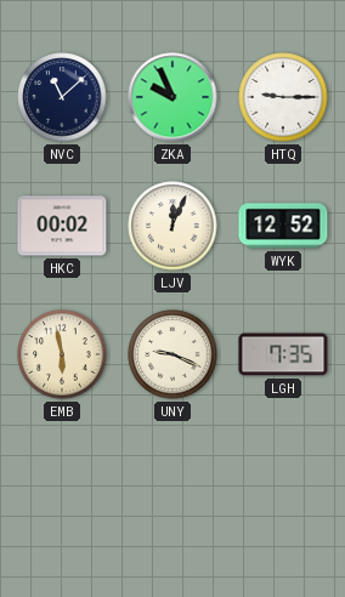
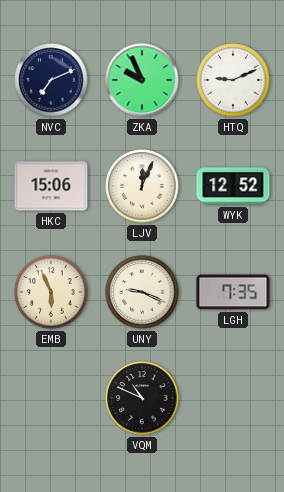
NVC: 11:08 -> 7:11
HTQ: 9:15 -> 9:11
HKC: 00:02 -> 15:06
EMB: 5:58 -> 5:56
VQM: none -> 10:49
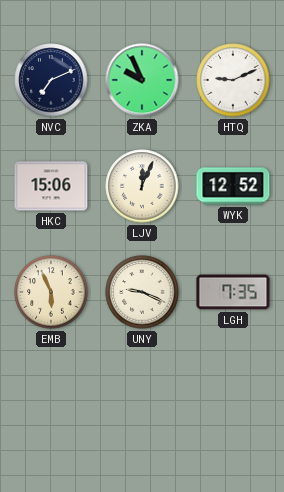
VQM: 10:49 -> none
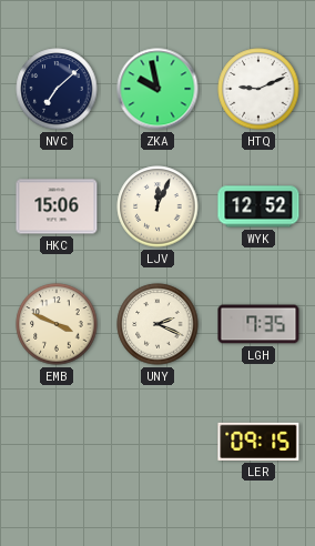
NVC: 7:11 -> 7:08
ZKA: 9:56 -> 9:58
EMB: 5:56 -> 3:49
UNY: 9:19 -> 2:19
LER: none -> 09:15
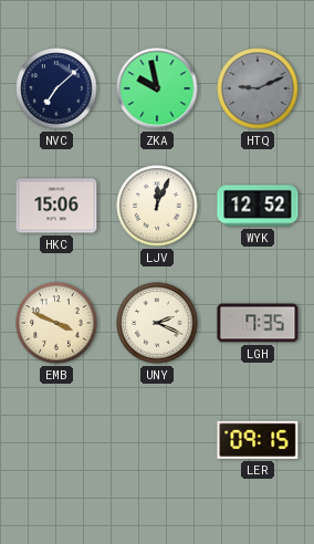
HTQ dial: white -> grey
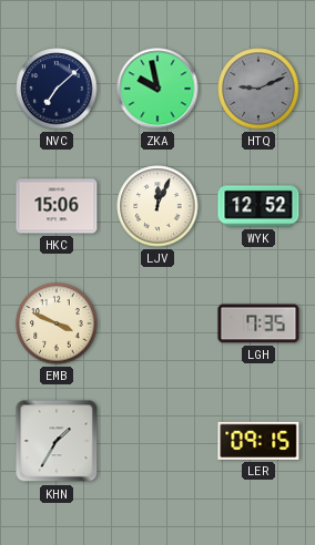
UNY: 2:19 -> none
KHN: none -> 1:35
